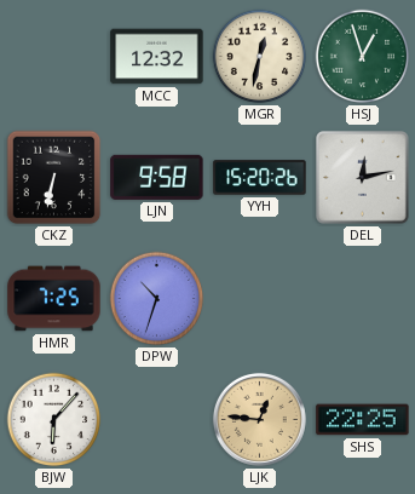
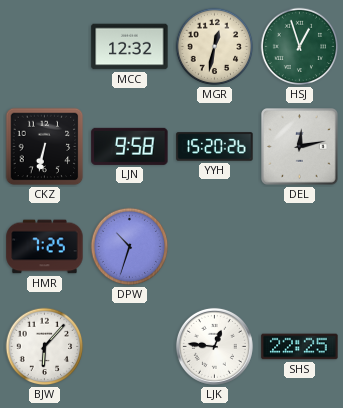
LJK dial: champagne -> white
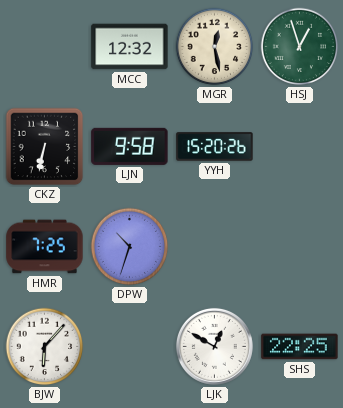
MGR: 12:32 -> 12:28
DEL: 12:13 -> none
LJK: 12:46 -> 12:50
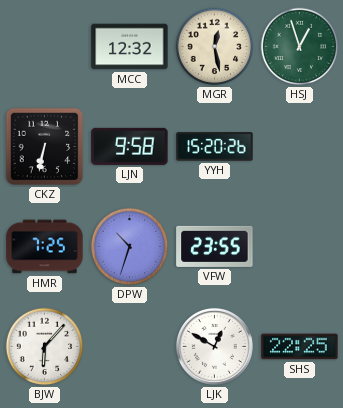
VFW: none -> 23:55
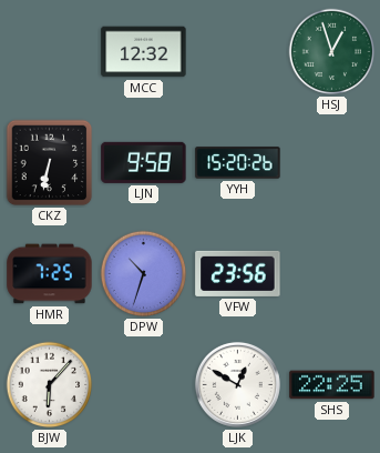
MGR: 12:28 -> none
VFW: 23:55 -> 23:56
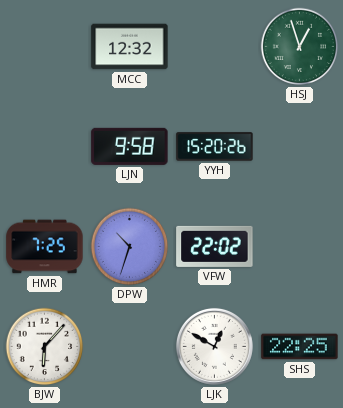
CKZ: 6:32 -> none
VFW: 23:56 -> 22:02
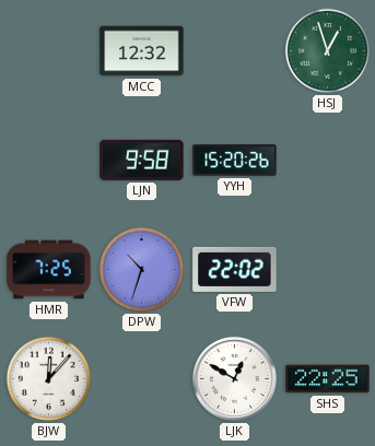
BJW: 6:07 -> 12:07
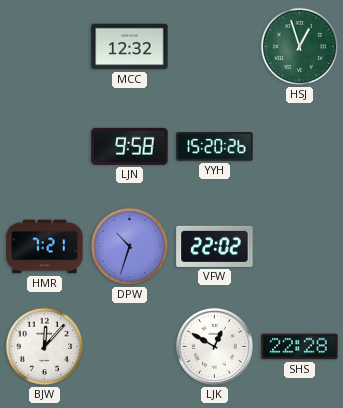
HMR: 7:25 -> 7:21
SHS: 22:25 -> 22:28
